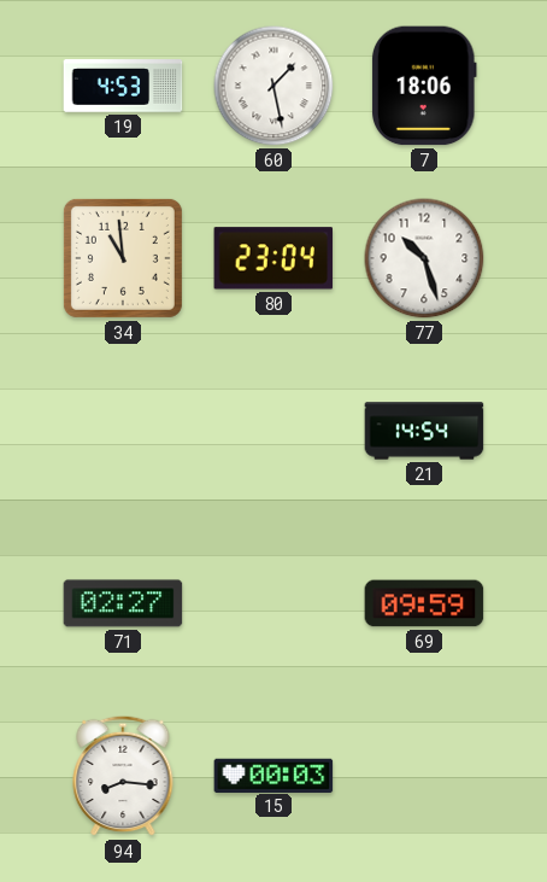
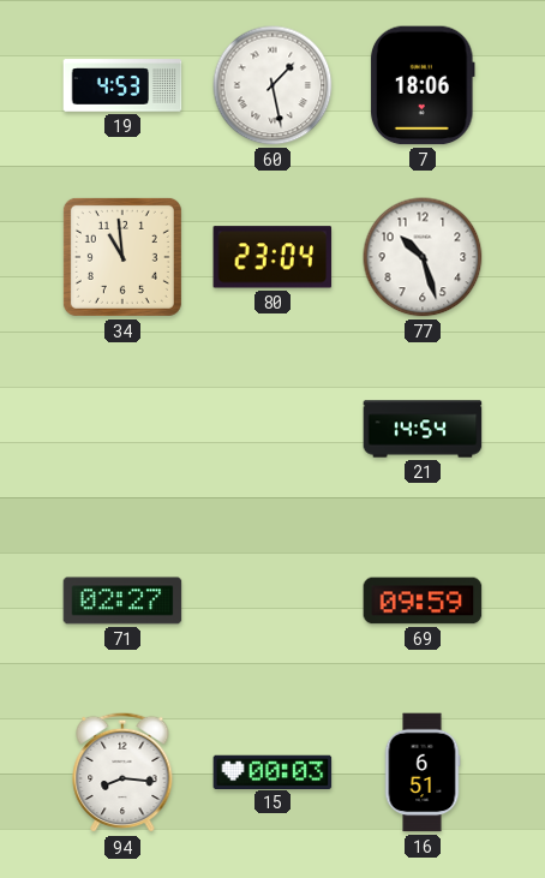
16: none -> 6:51
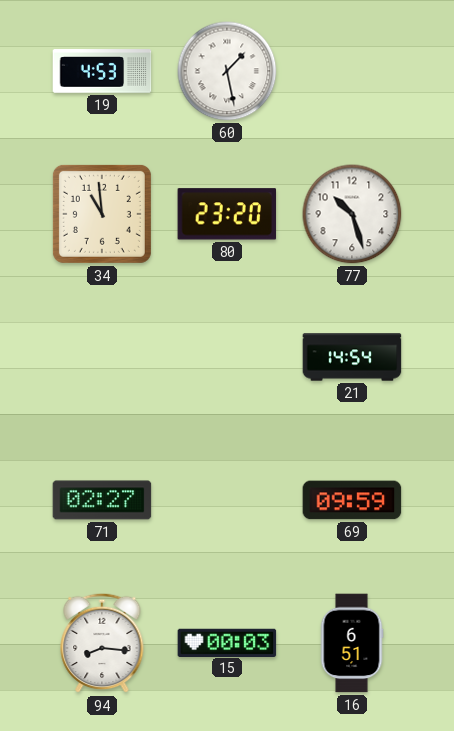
7: 18:06 -> none
80: 23:04 -> 23:20
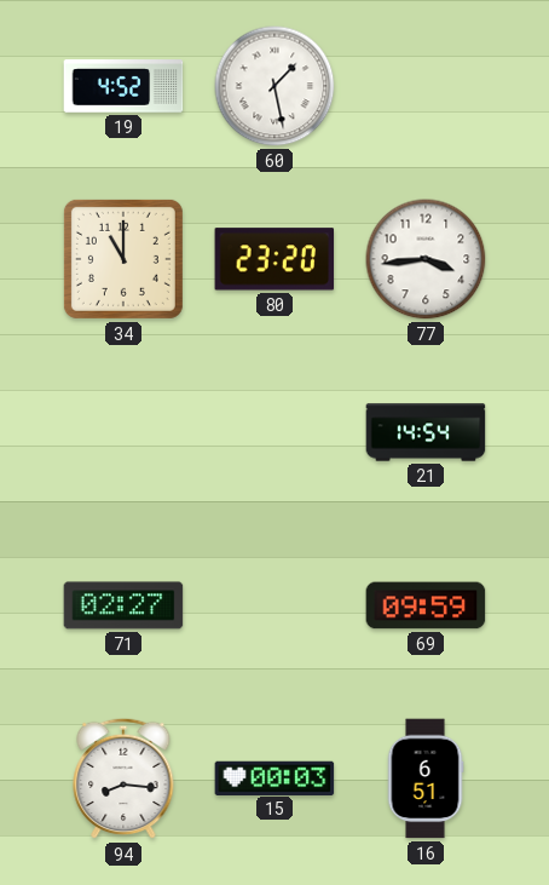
19: 4:53 -> 4:52
34: 10:59 -> 11:00
77: 10:27 -> 3:44
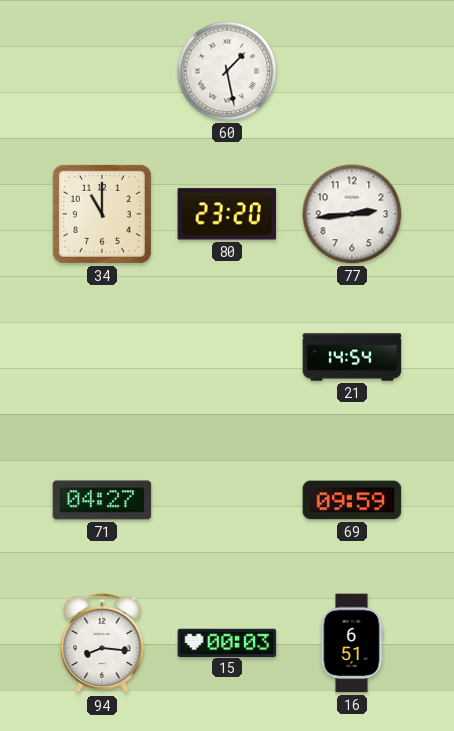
19: 4:52 -> none
77: 3:44 -> 2:44
71: 02:27 -> 04:27
